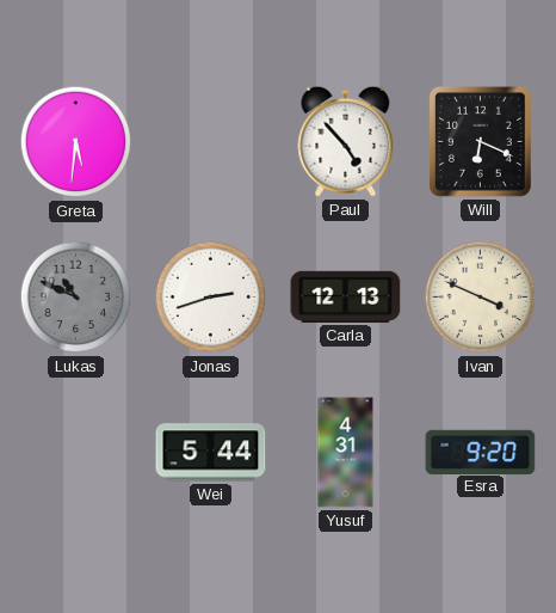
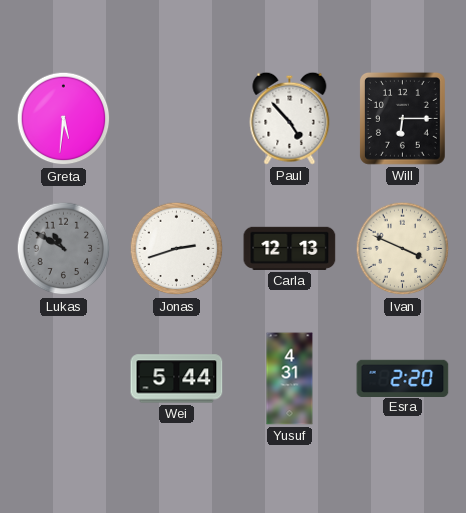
Will: 6:19 -> 6:15
Lukas: 10:49 -> 10:50
Esra: 9:20 -> 2:20
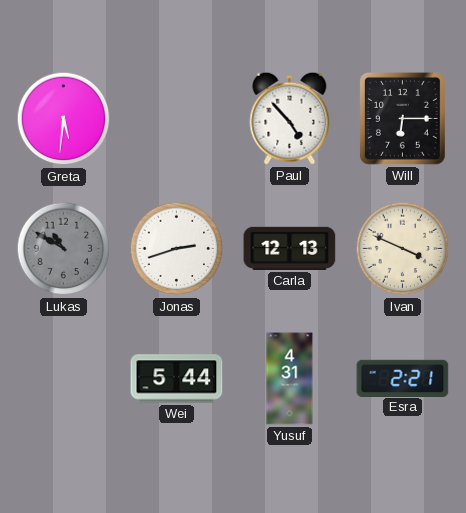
Esra: 2:20 -> 2:21
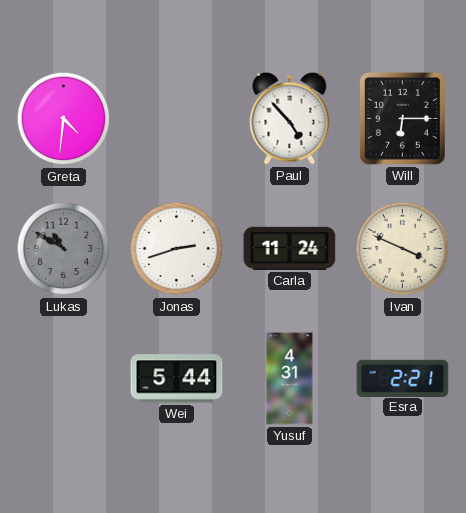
Greta: 5:31 -> 4:31
Carla: 12:13 -> 11:24
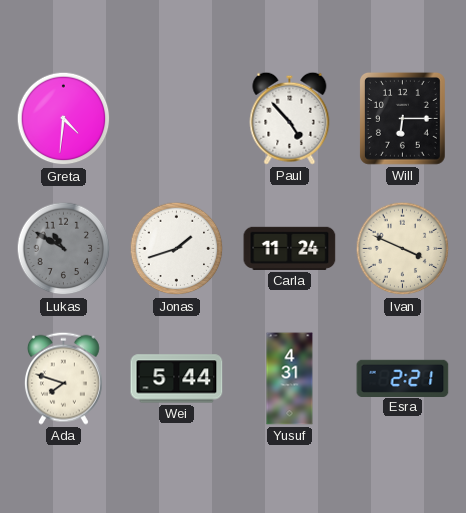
Jonas: 2:42 -> 1:42
Ada: none -> 7:48
